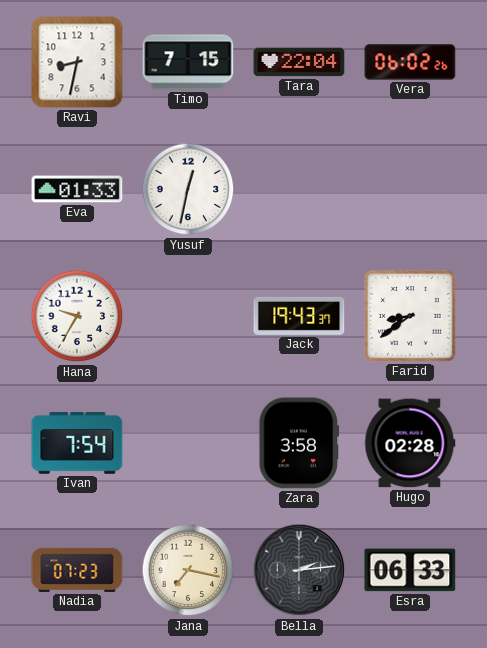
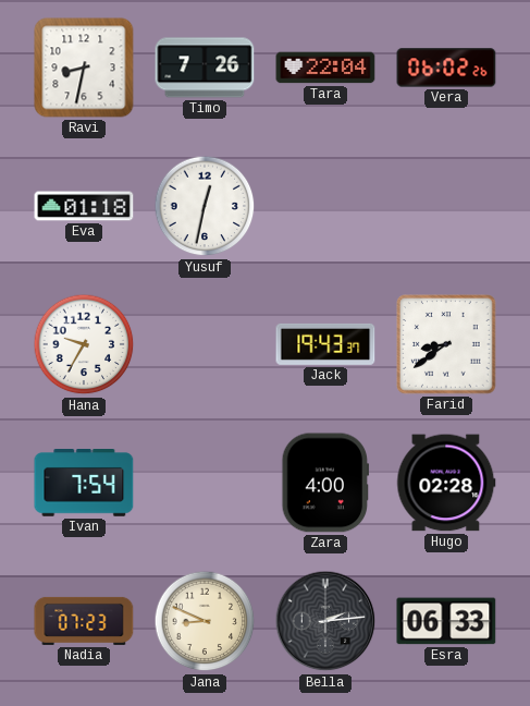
Timo: 7:15 -> 7:26
Eva: 01:33 -> 01:18
Zara: 3:58 -> 4:00
Jana: 7:17 -> 8:49
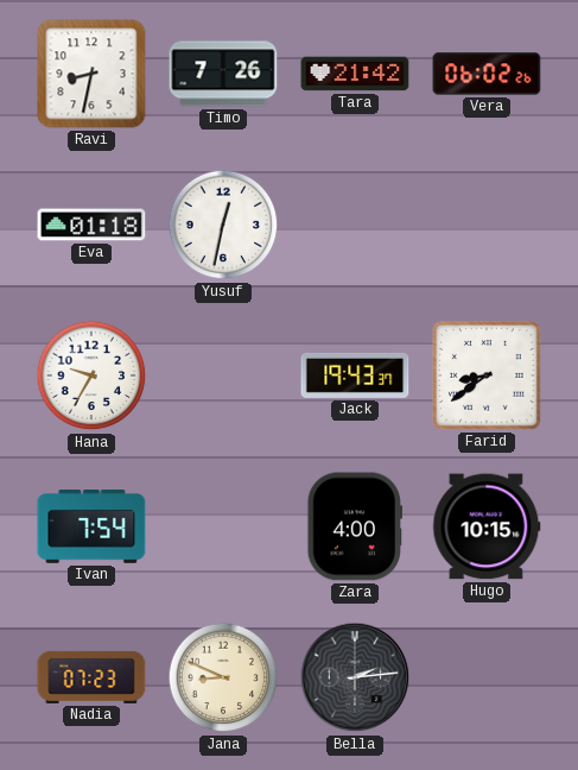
Tara: 22:04 -> 21:42
Hugo: 02:28 -> 10:15
Esra: 06:33 -> none
